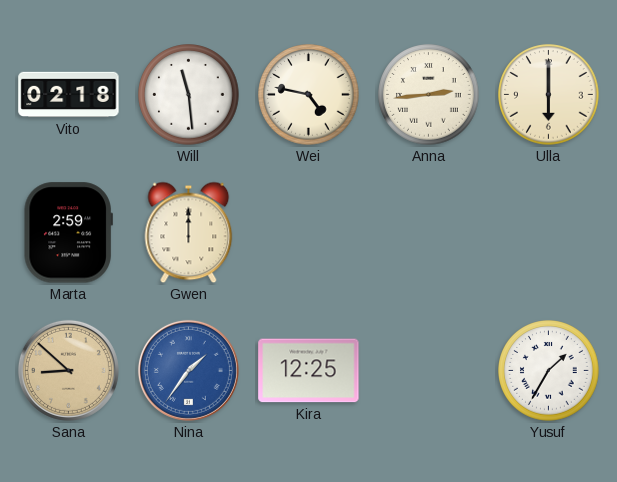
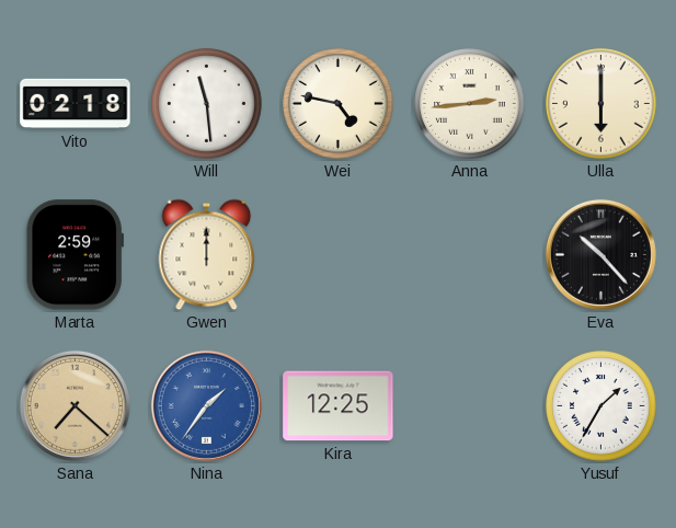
Eva: none -> 10:23
Sana: 8:52 -> 7:22
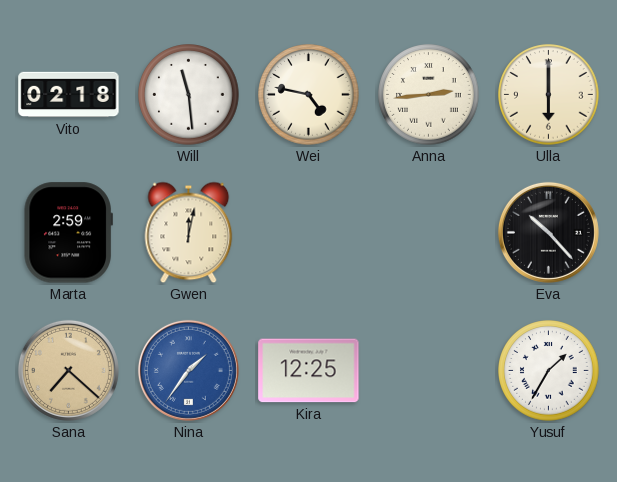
Gwen: 12:00 -> 12:02
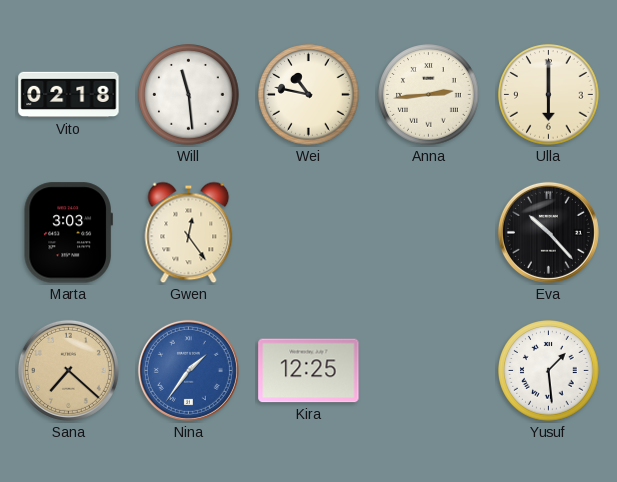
Wei: 4:47 -> 10:47
Marta: 2:59 -> 3:03
Gwen: 12:02 -> 12:24
Yusuf: 1:35 -> 1:29
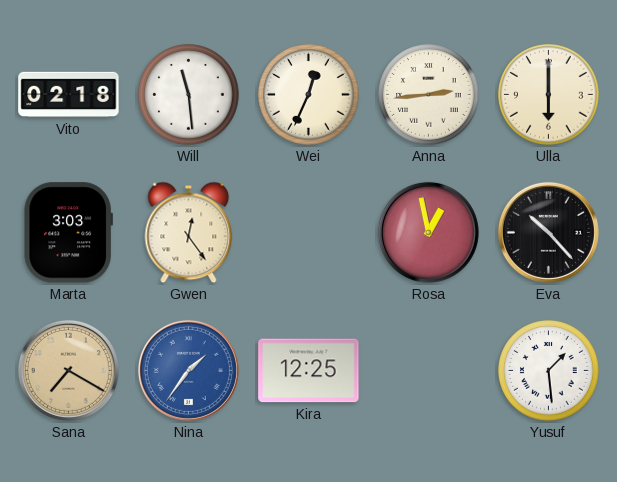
Wei: 10:47 -> 12:34
Rosa: none -> 12:58
Sana: 7:22 -> 7:20
